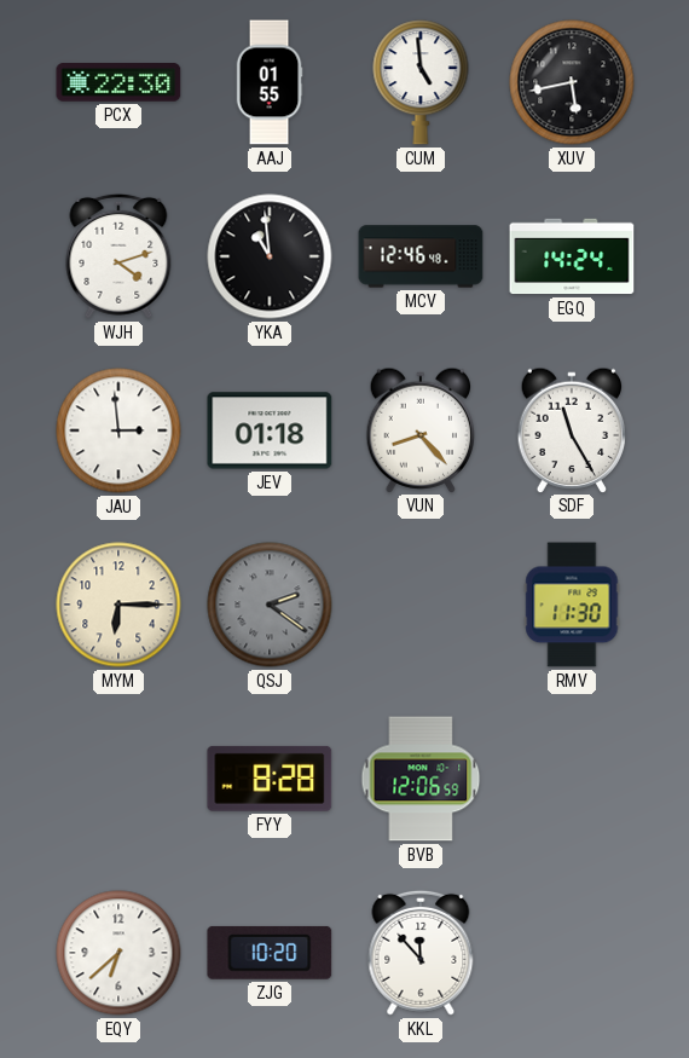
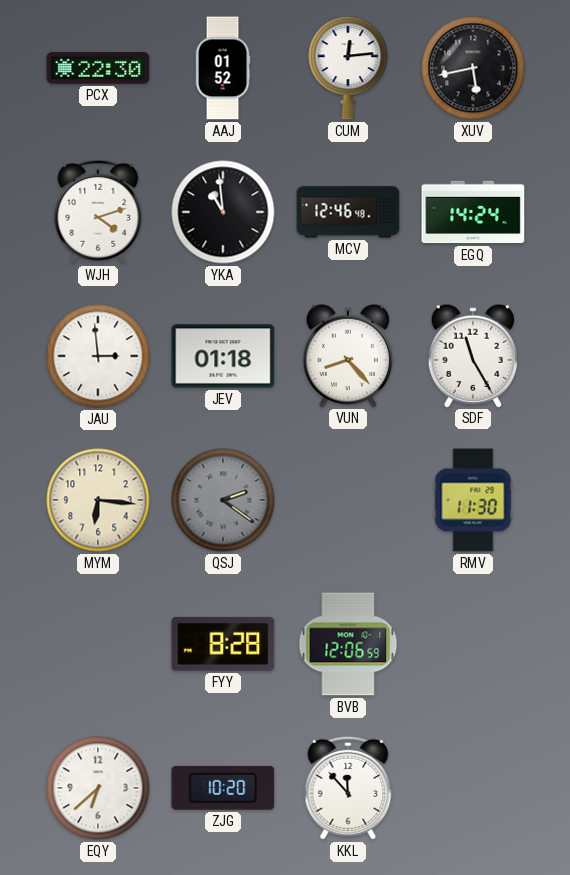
AAJ: 01:55 -> 01:52
CUM: 4:59 -> 12:14
MYM: 6:15 -> 6:16
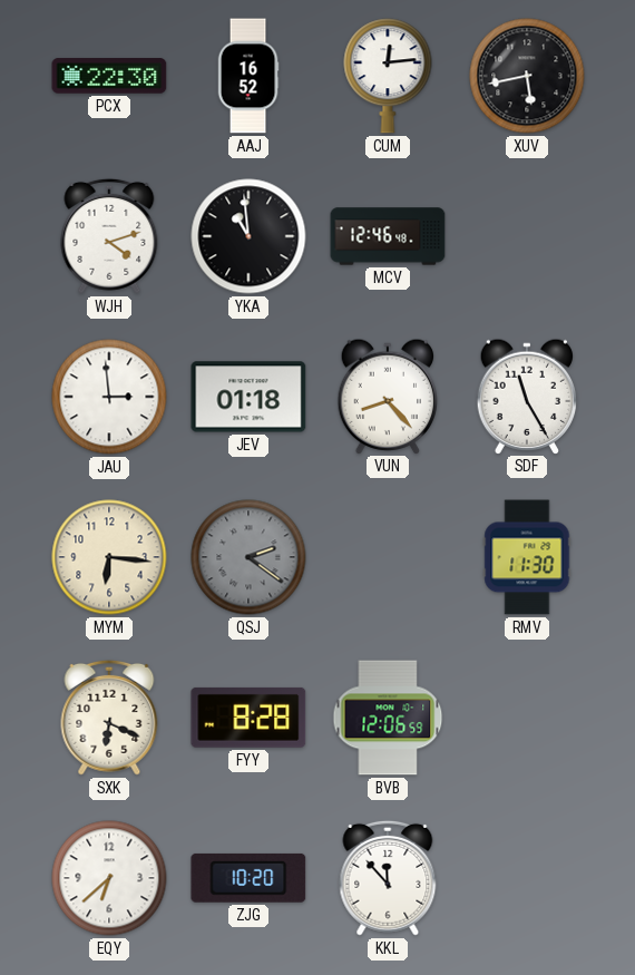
AAJ: 01:52 -> 16:52
EGQ: 14:24 -> none
SXK: none -> 6:19
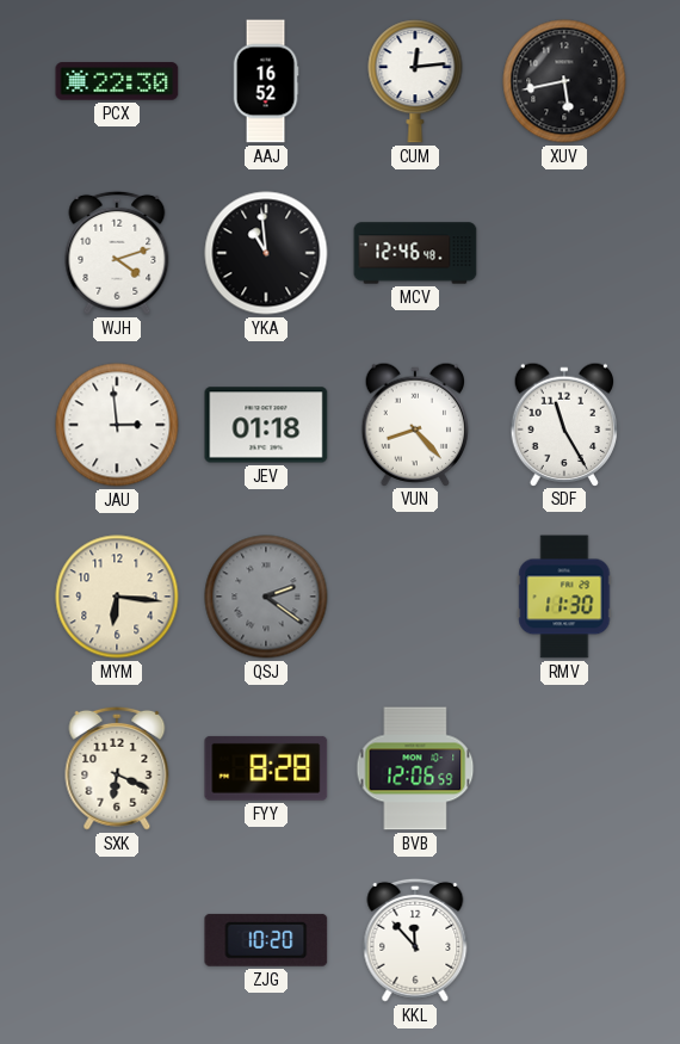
EQY: 6:38 -> none
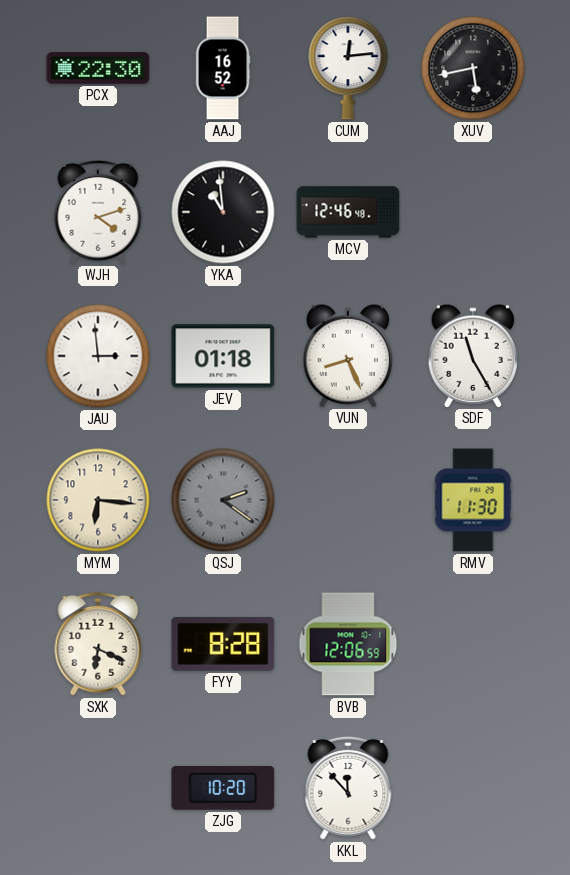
VUN: 8:23 -> 8:26
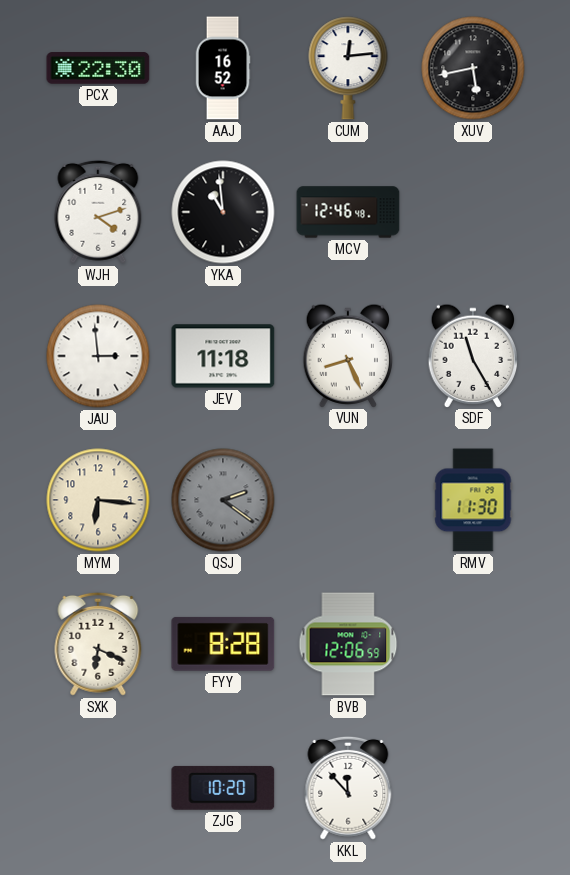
JEV: 01:18 -> 11:18
